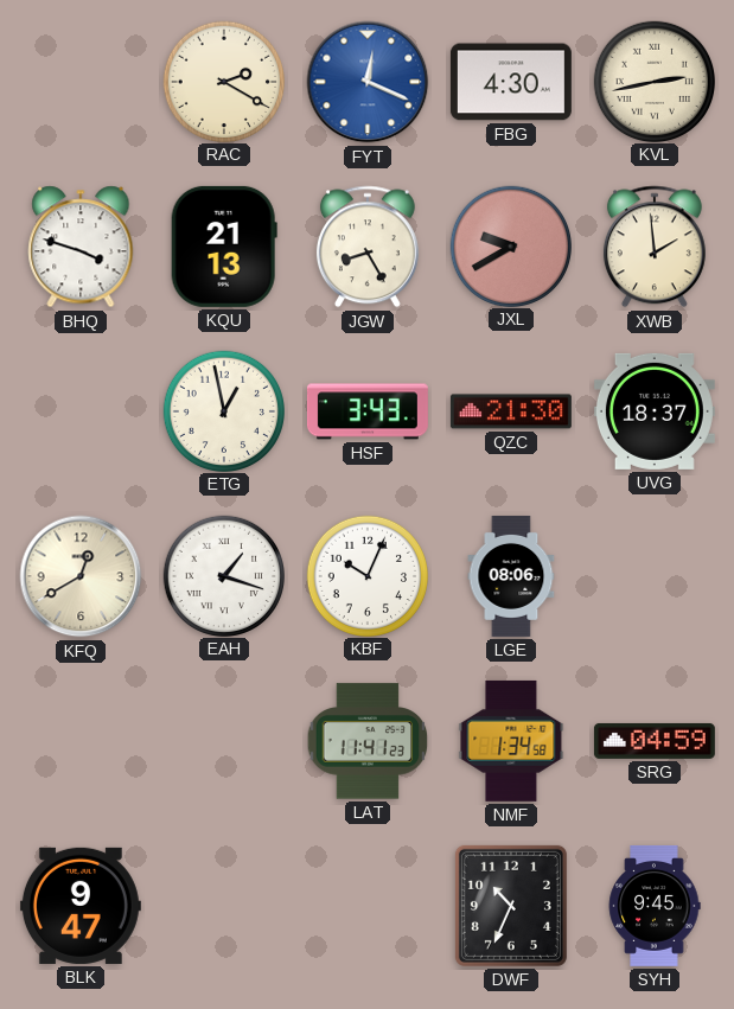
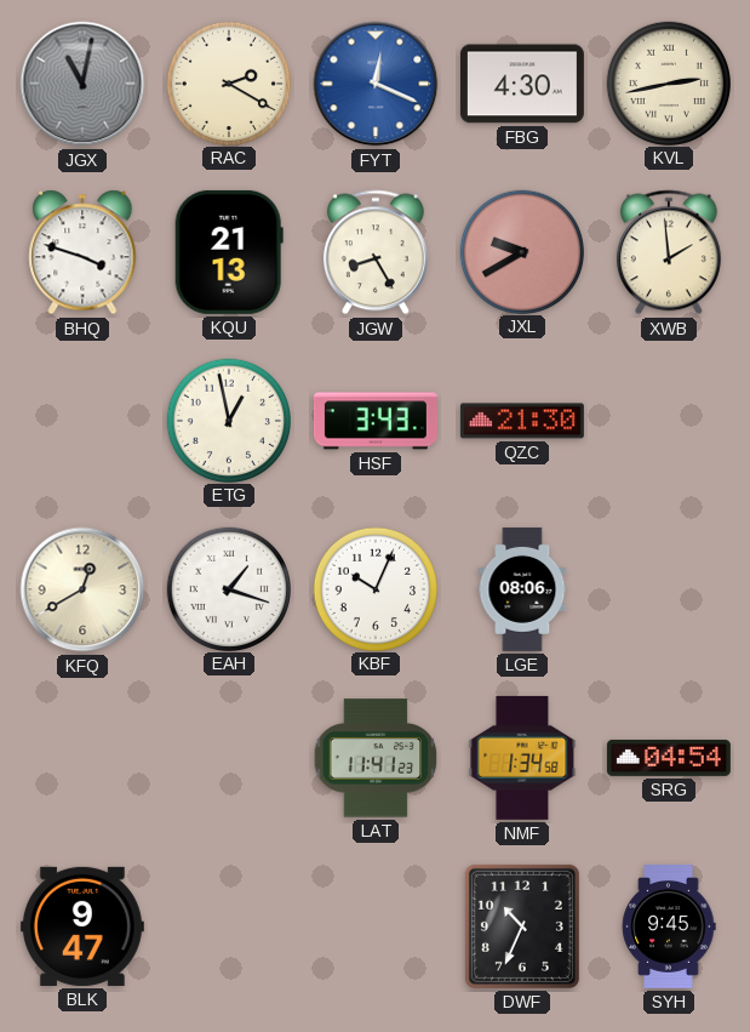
JGX: none -> 11:02
UVG: 18:37 -> none
SRG: 04:59 -> 04:54
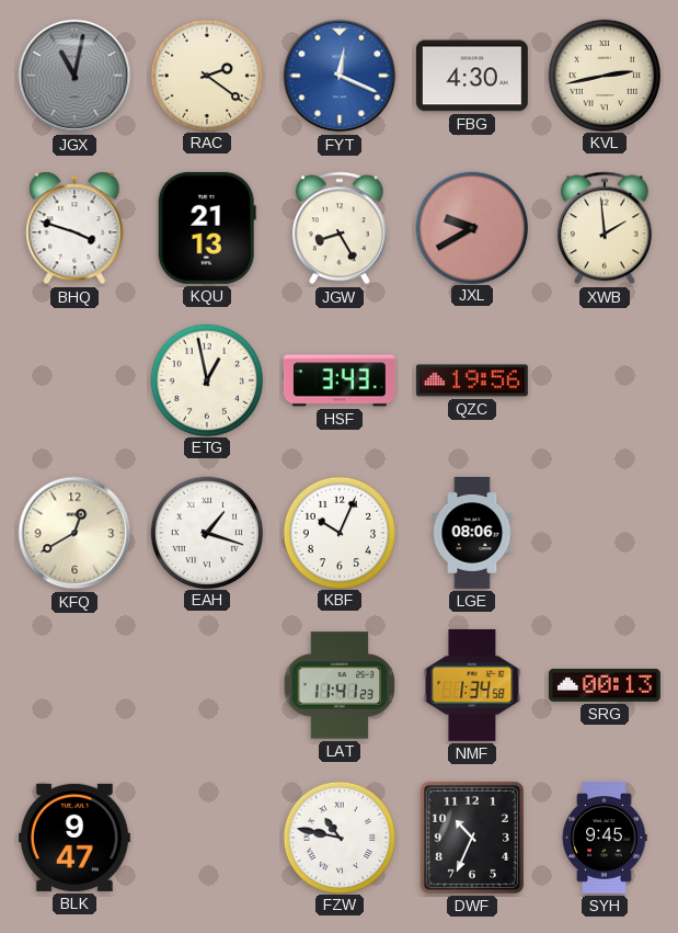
RAC: 2:20 -> 2:21
QZC: 21:30 -> 19:56
SRG: 04:54 -> 00:13
FZW: none -> 10:47
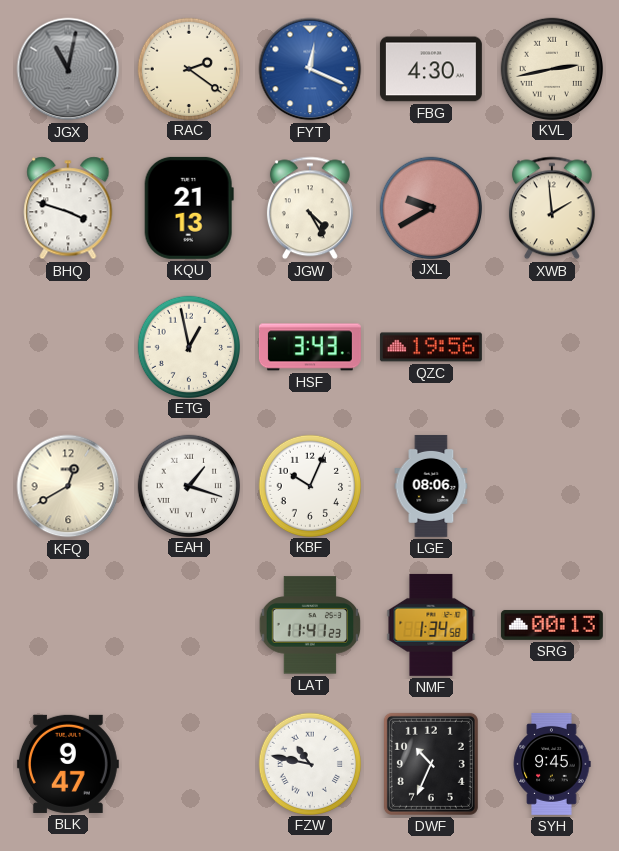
JGW: 8:25 -> 4:25
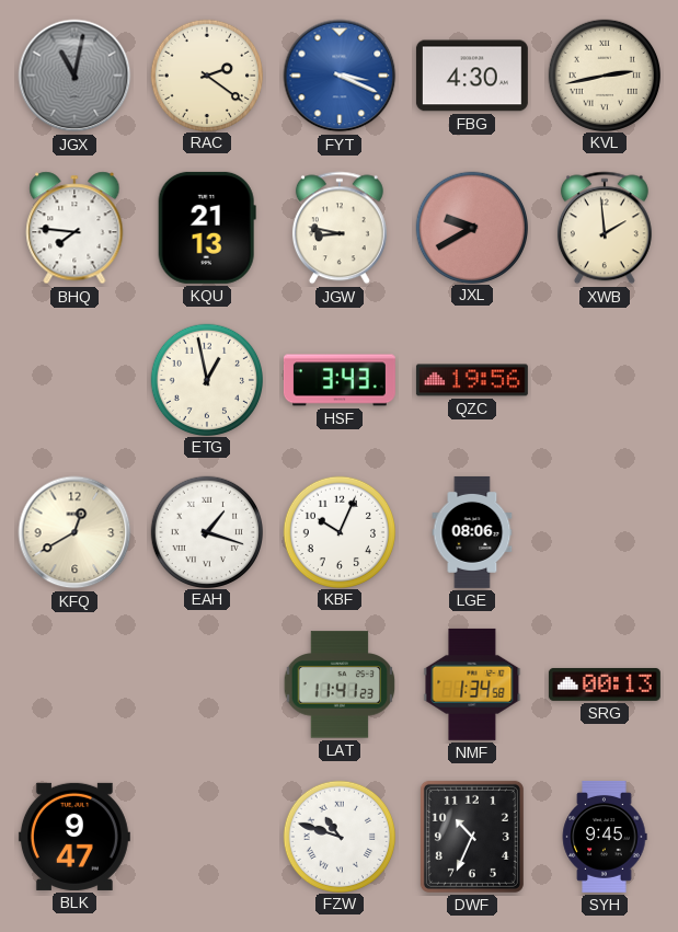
FYT: 12:19 -> 3:19
BHQ: 3:48 -> 7:46
JGW: 4:25 -> 8:47
FZW: 10:47 -> 10:48
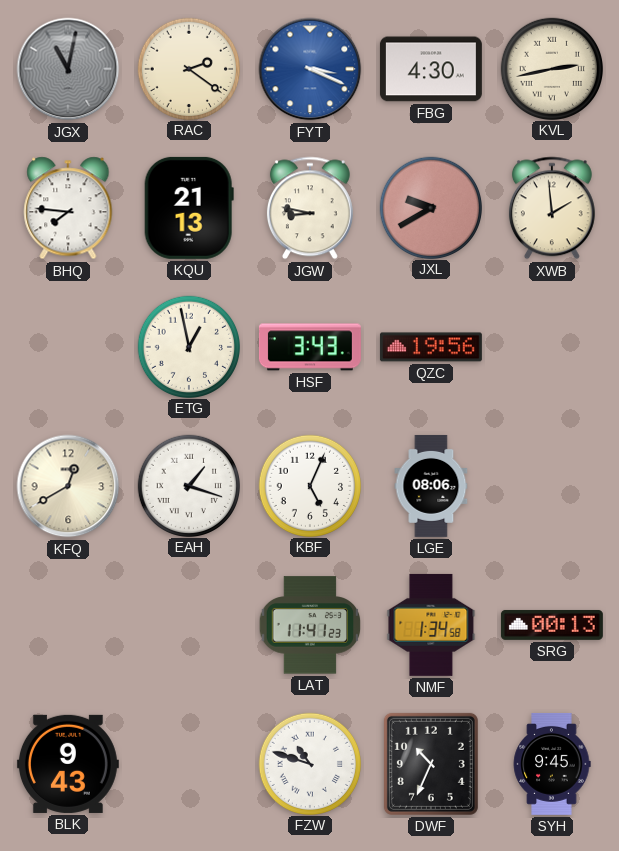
KBF: 10:04 -> 5:04
BLK: 9:47 -> 9:43
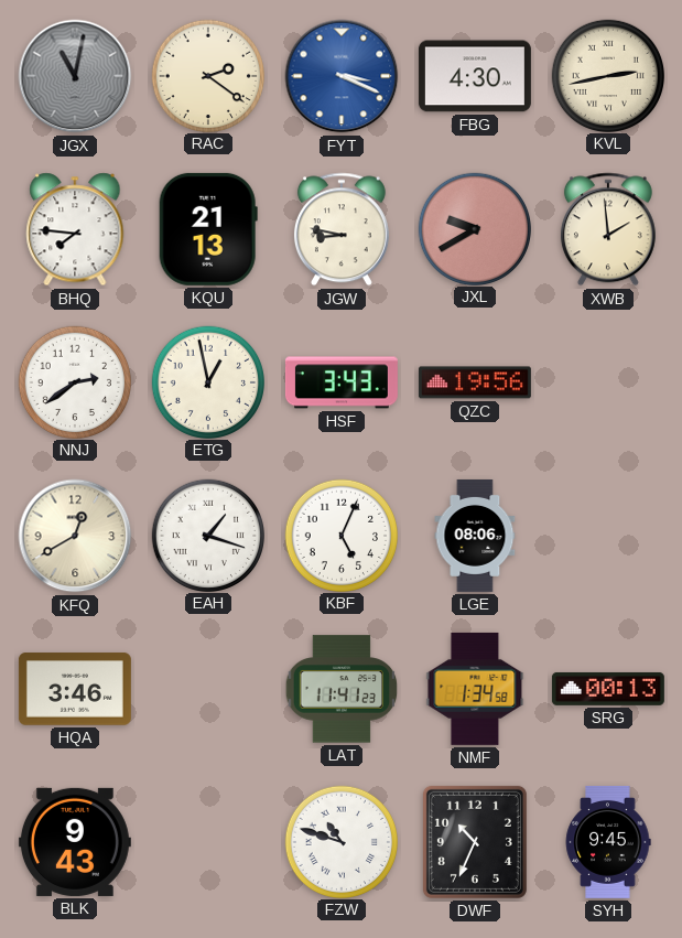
NNJ: none -> 2:39
HQA: none -> 3:46
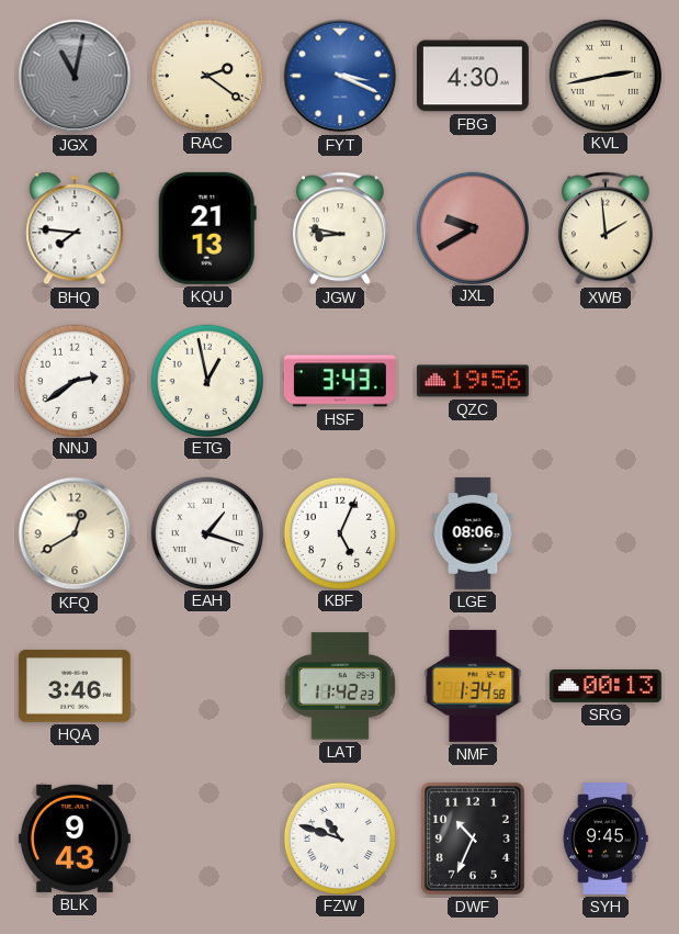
LAT: 11:41 -> 11:42
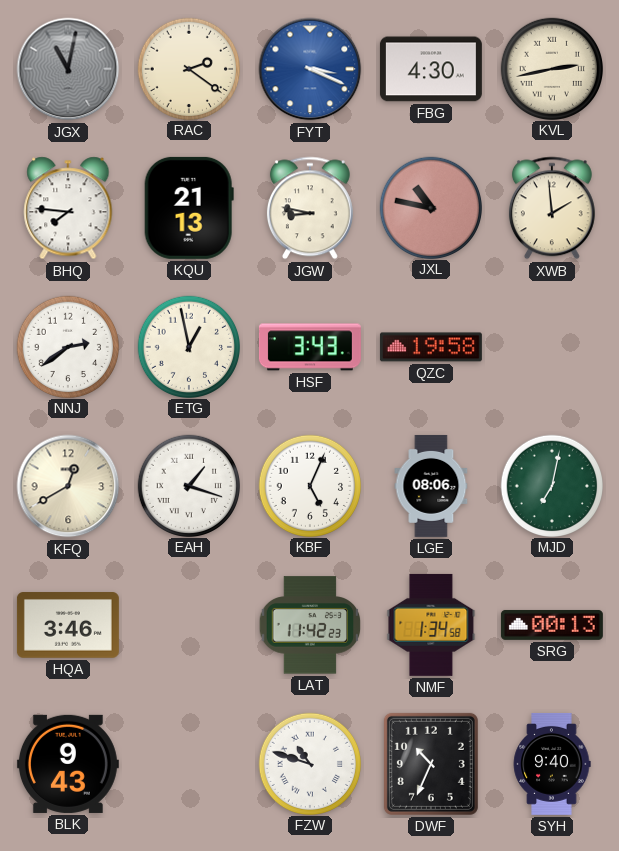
JXL: 9:40 -> 10:47
QZC: 19:56 -> 19:58
MJD: none -> 7:02
SYH: 9:45 -> 9:40
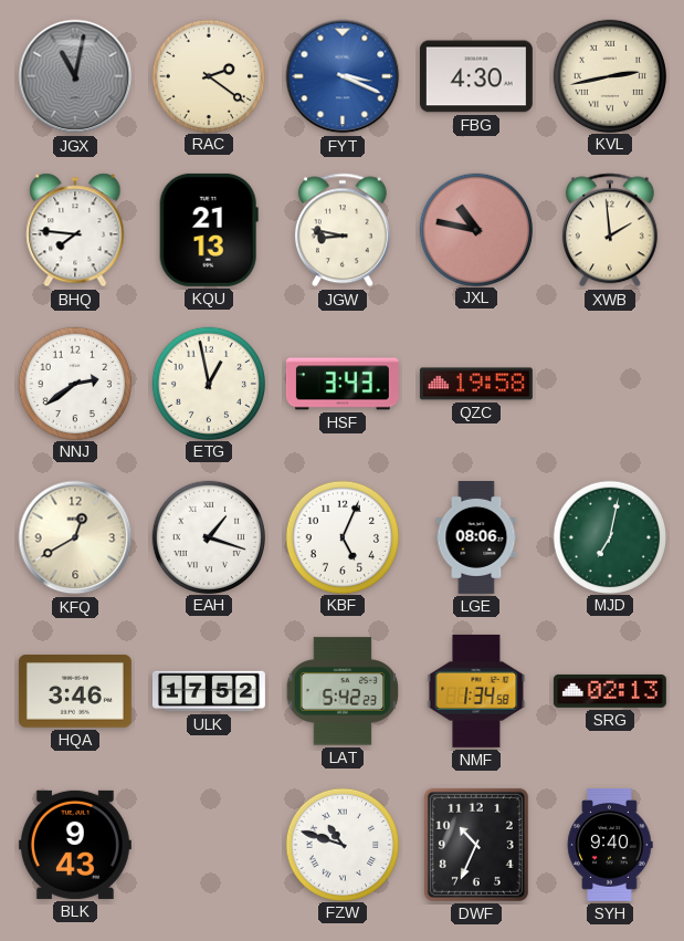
ULK: none -> 17:52
LAT: 11:42 -> 5:42
SRG: 00:13 -> 02:13
